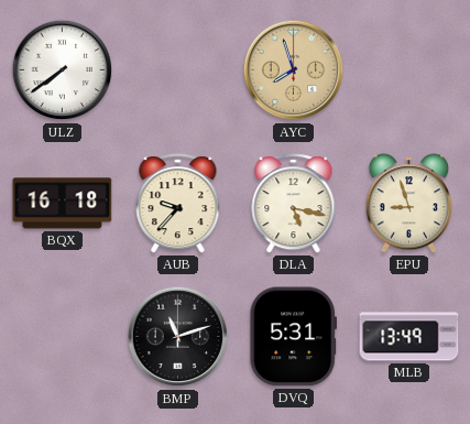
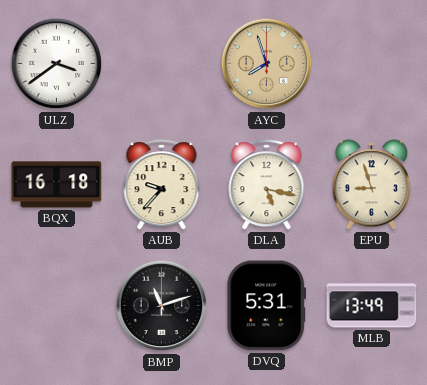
ULZ: 7:39 -> 3:39
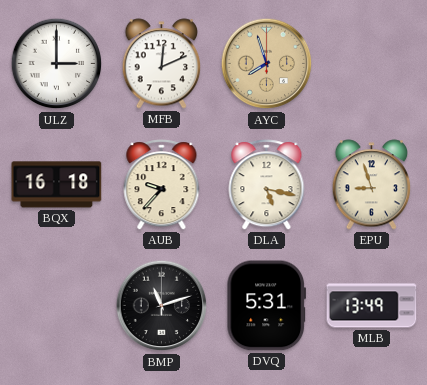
ULZ: 3:39 -> 3:00
MFB: none -> 12:11
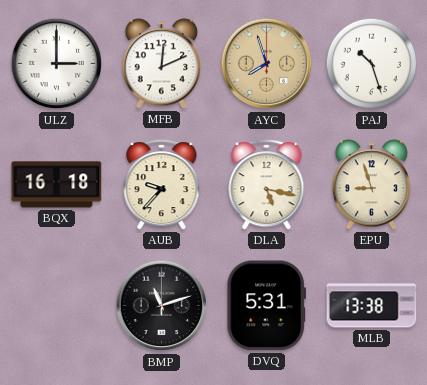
PAJ: none -> 10:27
MLB: 13:49 -> 13:38
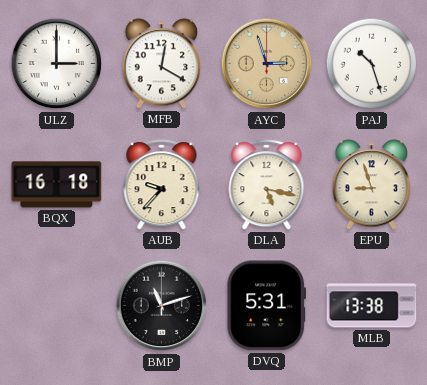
MFB: 12:11 -> 12:20
AYC: 7:57 -> 2:57
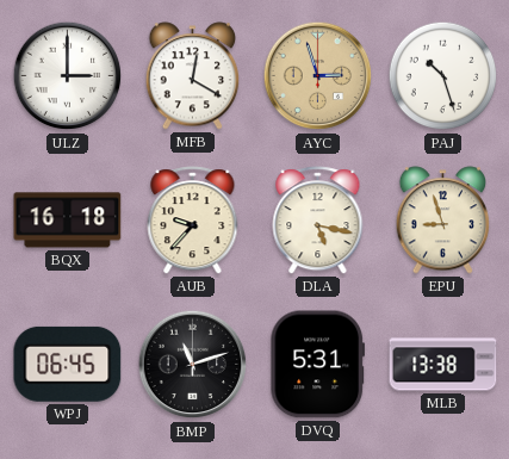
WPJ: none -> 06:45
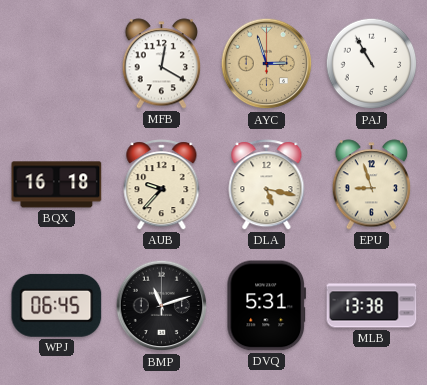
ULZ: 3:00 -> none
PAJ: 10:27 -> 10:55
